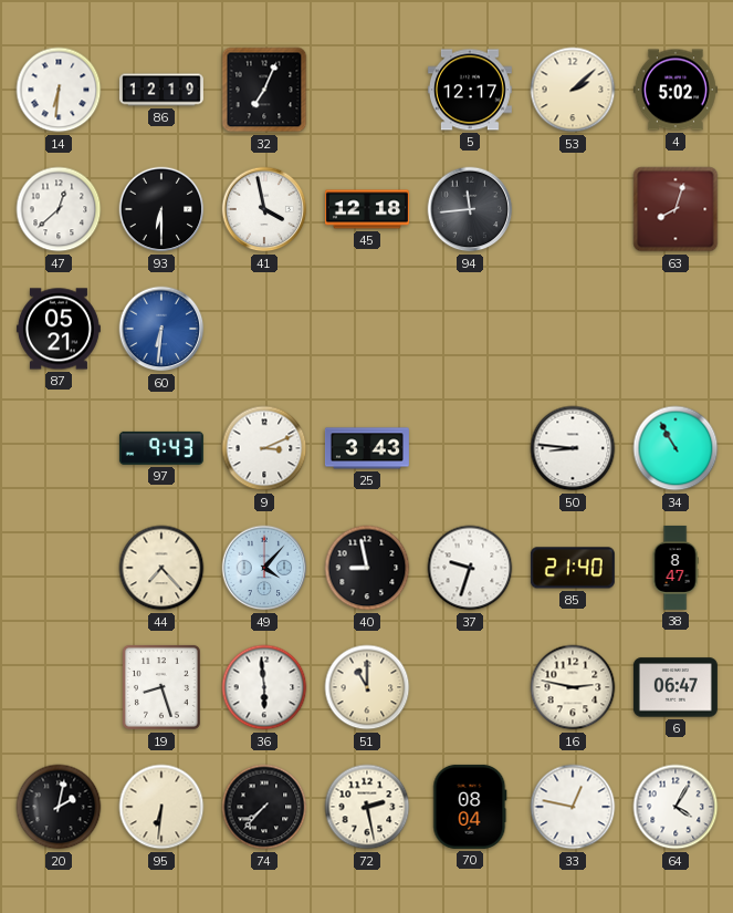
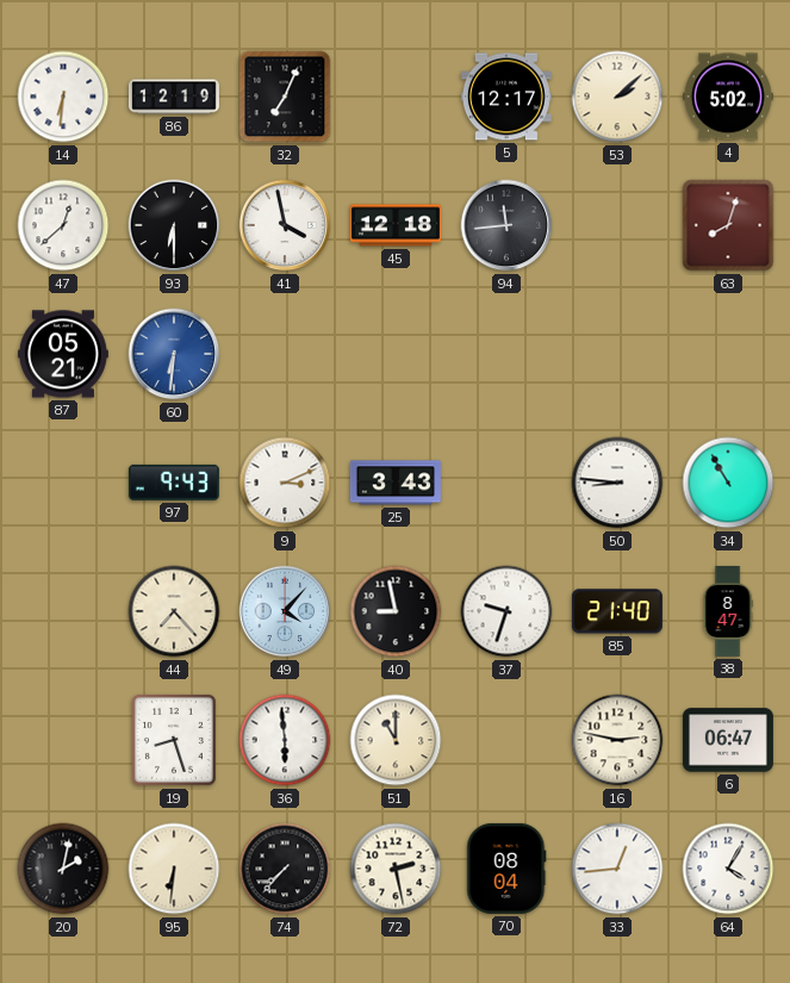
33: 12:47 -> 12:44
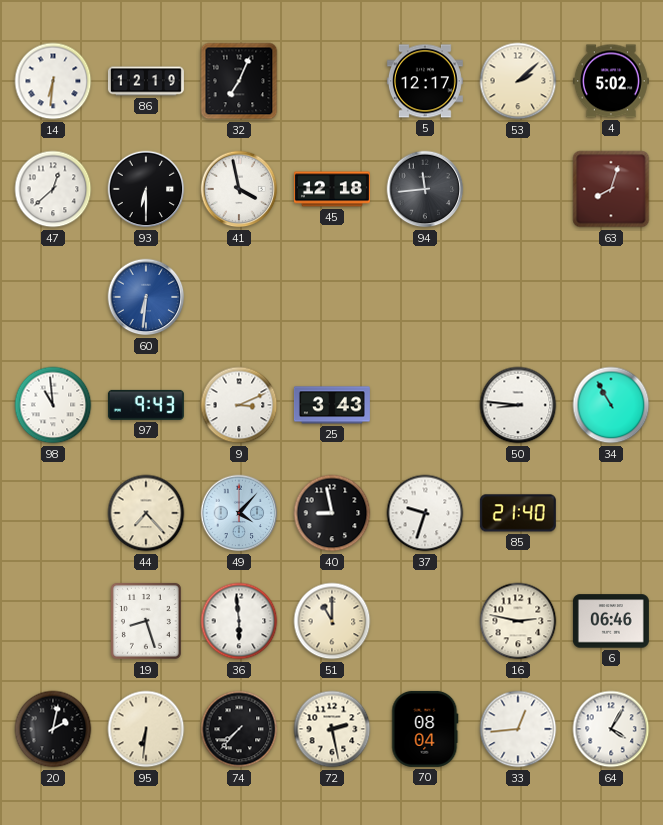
87: 05:21 -> none
98: none -> 10:59
38: 8:47 -> none
6: 06:47 -> 06:46
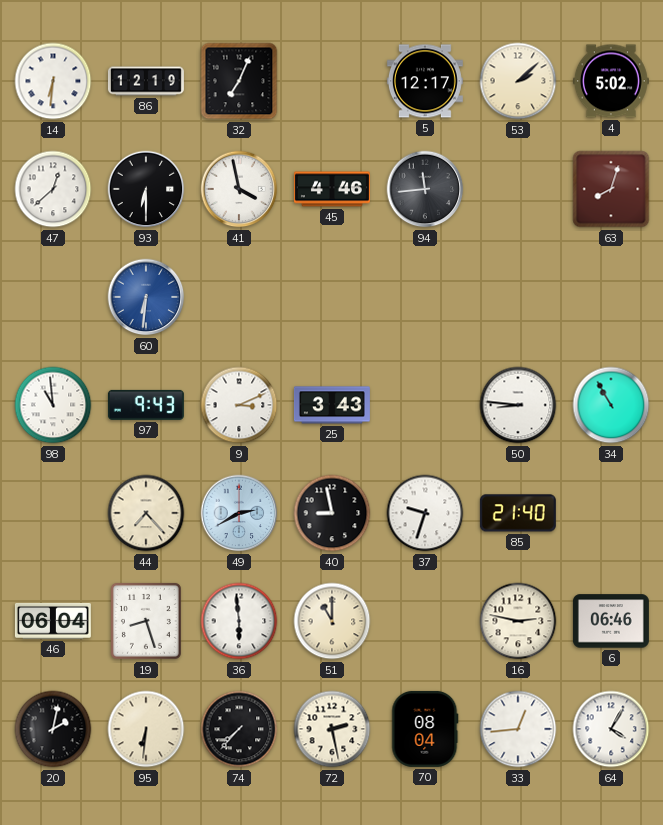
45: 12:18 -> 4:46
49: 4:07 -> 2:40
46: none -> 06:04
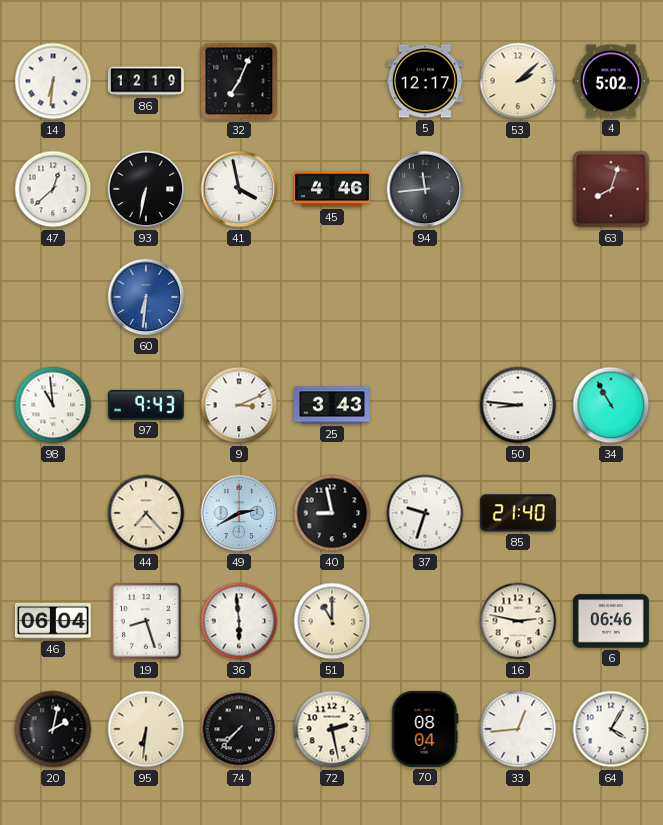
93: 6:30 -> 6:32
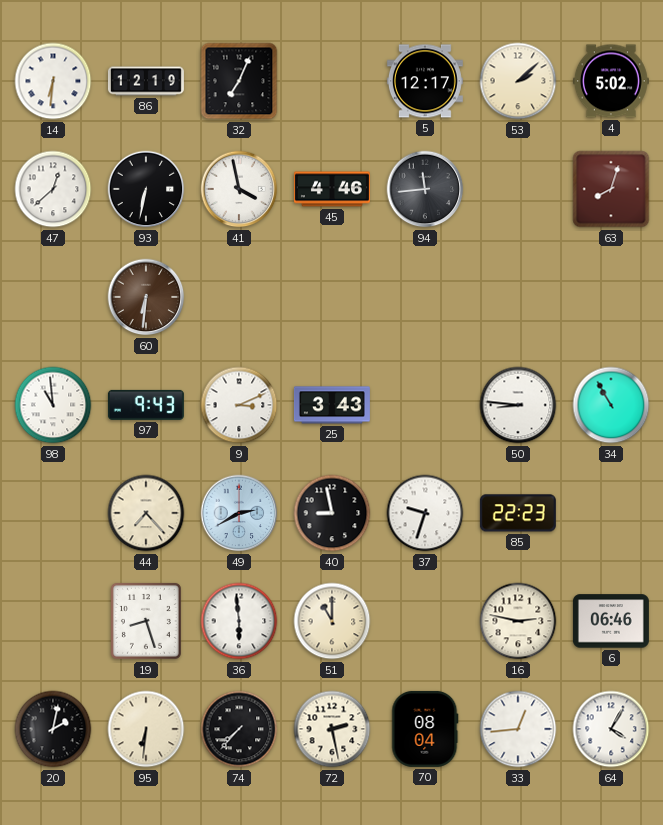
60 dial: blue -> brown
85: 21:40 -> 22:23
46: 06:04 -> none
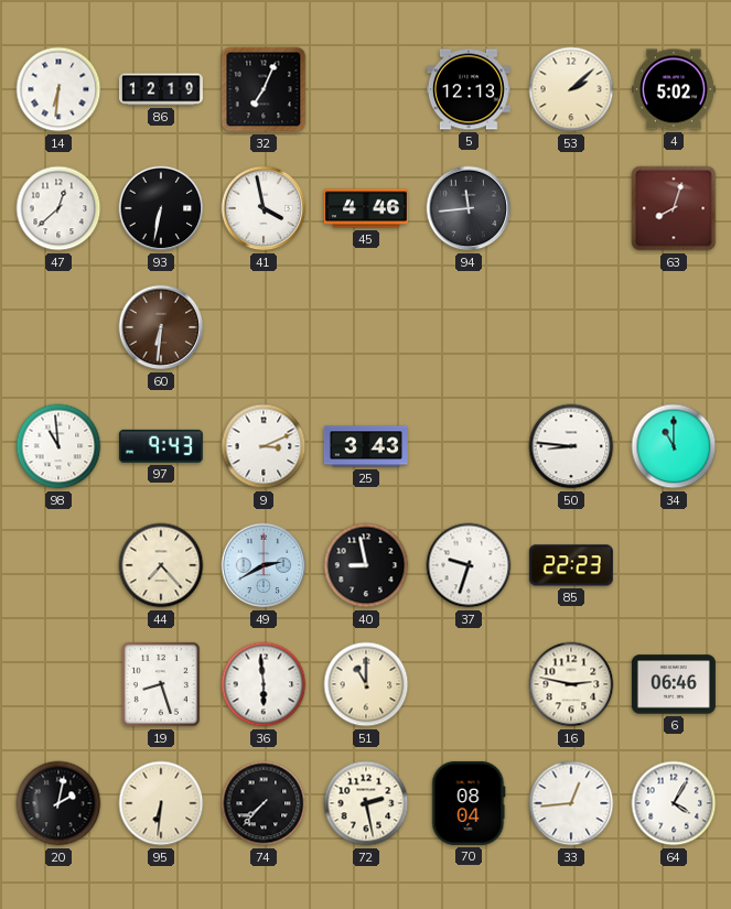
5: 12:17 -> 12:13
34: 10:55 -> 11:00
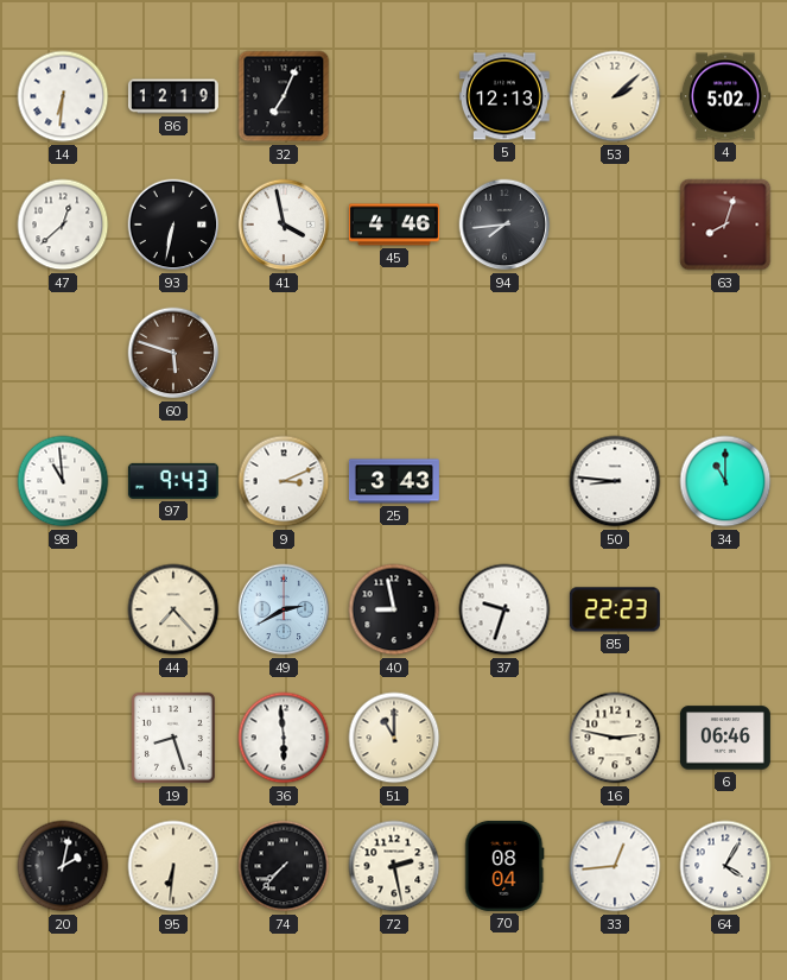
94: 11:44 -> 7:44
60: 6:31 -> 5:48
